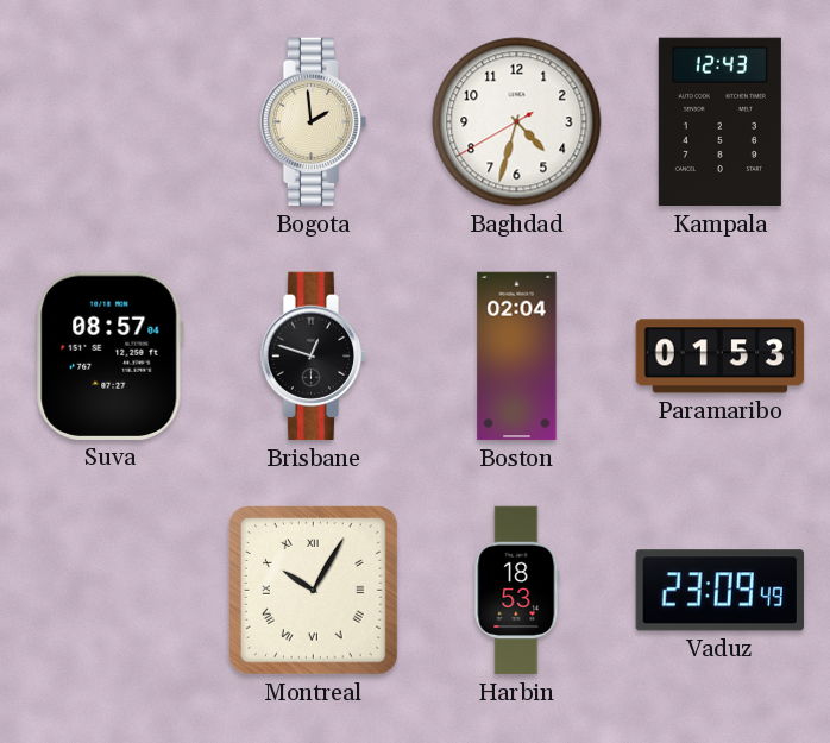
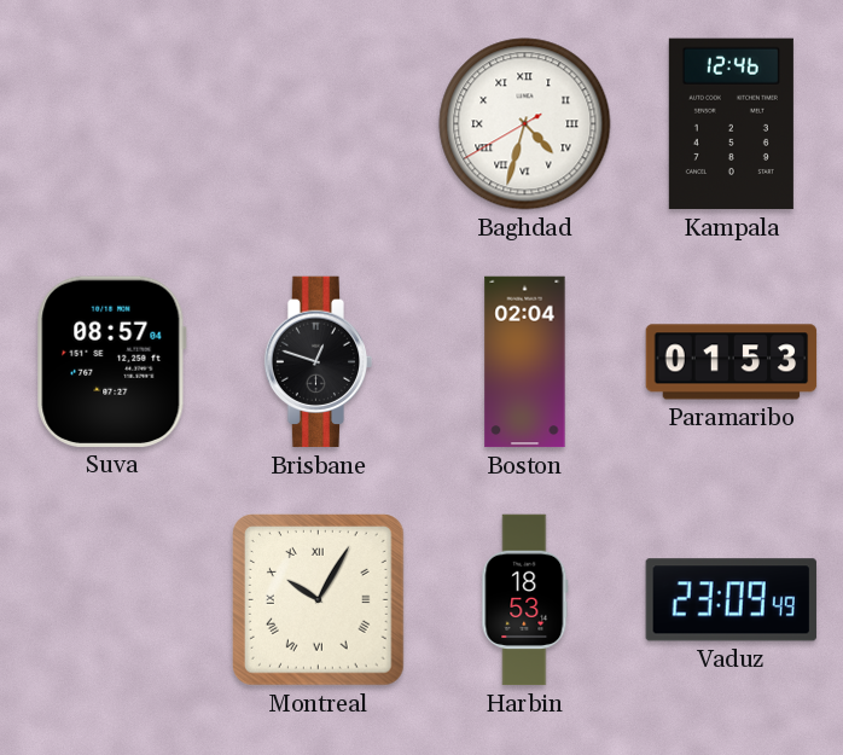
Bogota: 1:59 -> none
Baghdad numerals: Arabic -> Roman
Kampala: 12:43 -> 12:46
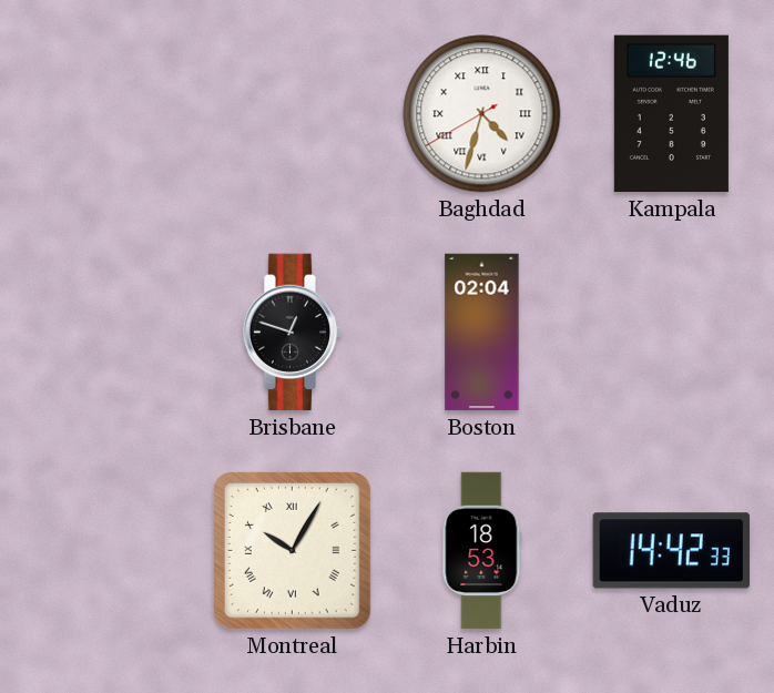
Suva: 08:57 -> none
Paramaribo: 01:53 -> none
Vaduz: 23:09 -> 14:42
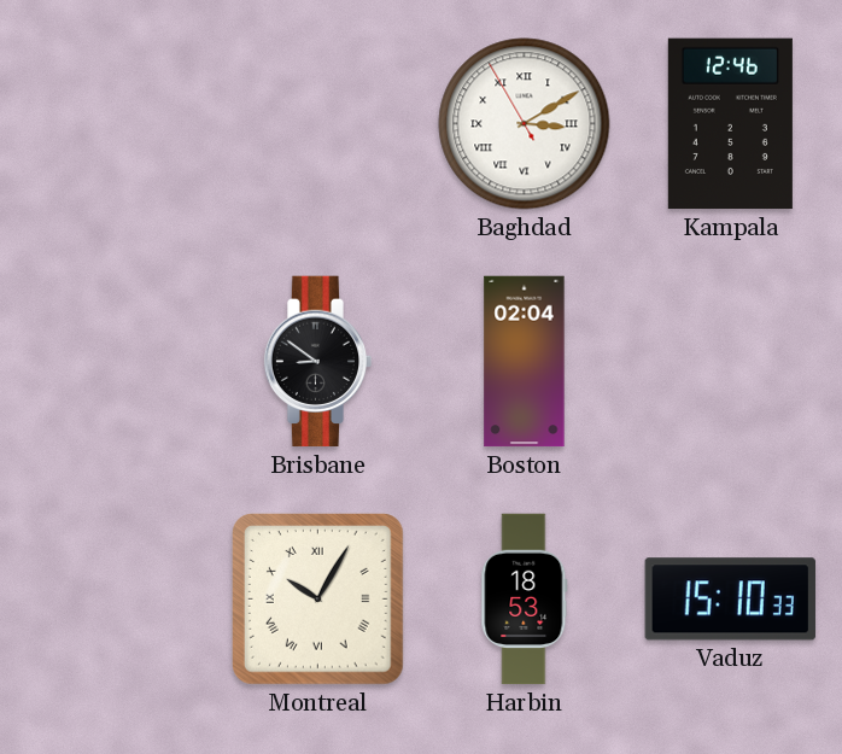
Baghdad: 4:32 -> 3:09
Brisbane: 12:48 -> 8:51
Vaduz: 14:42 -> 15:10
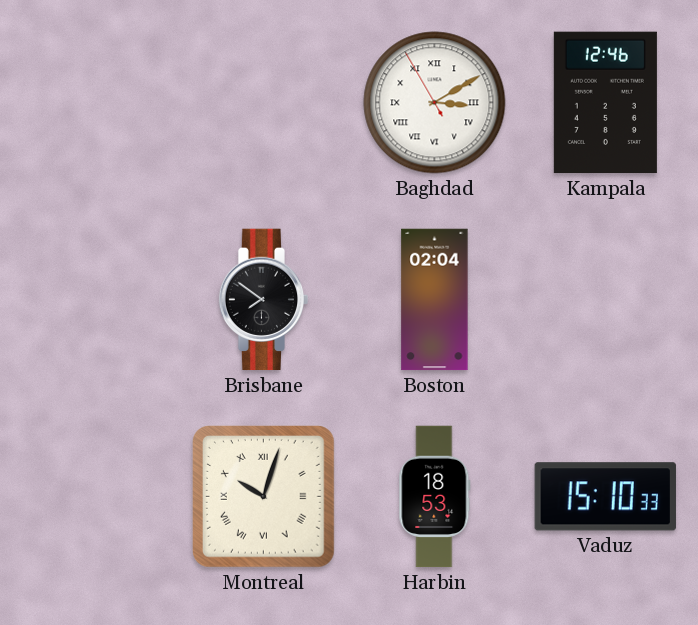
Brisbane: 8:51 -> 7:51
Montreal: 10:05 -> 10:03
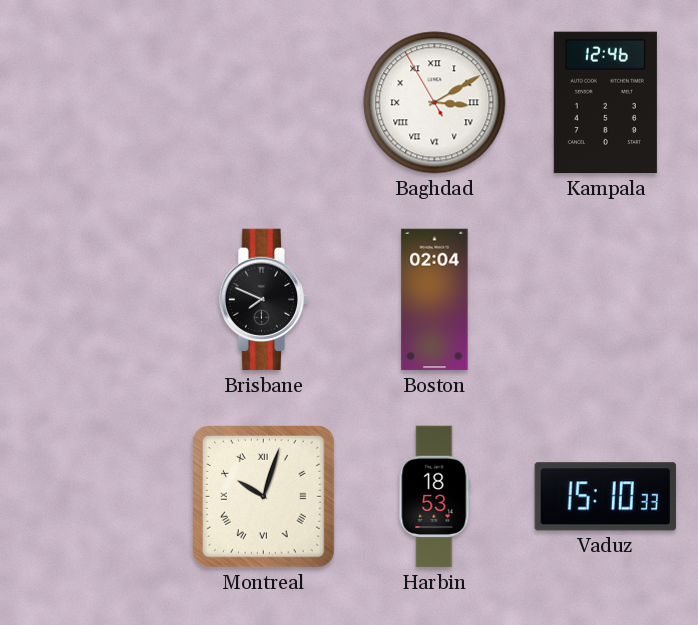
Brisbane: 7:51 -> 7:49
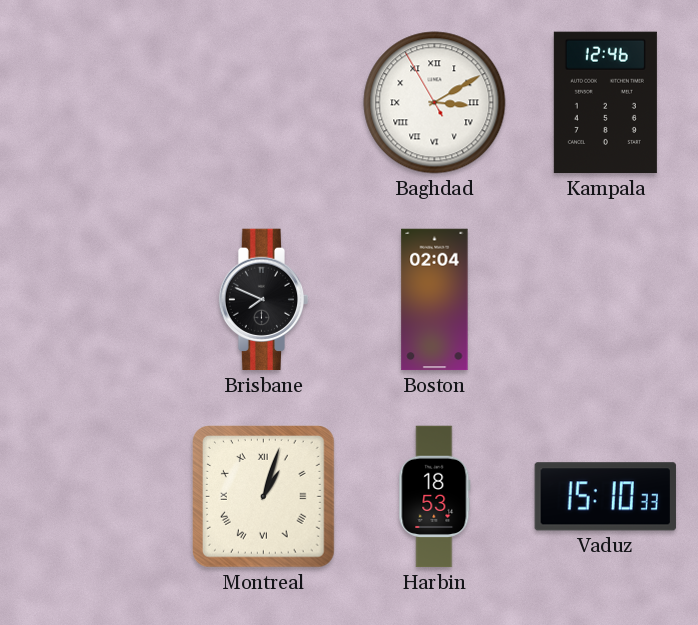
Montreal: 10:03 -> 1:03
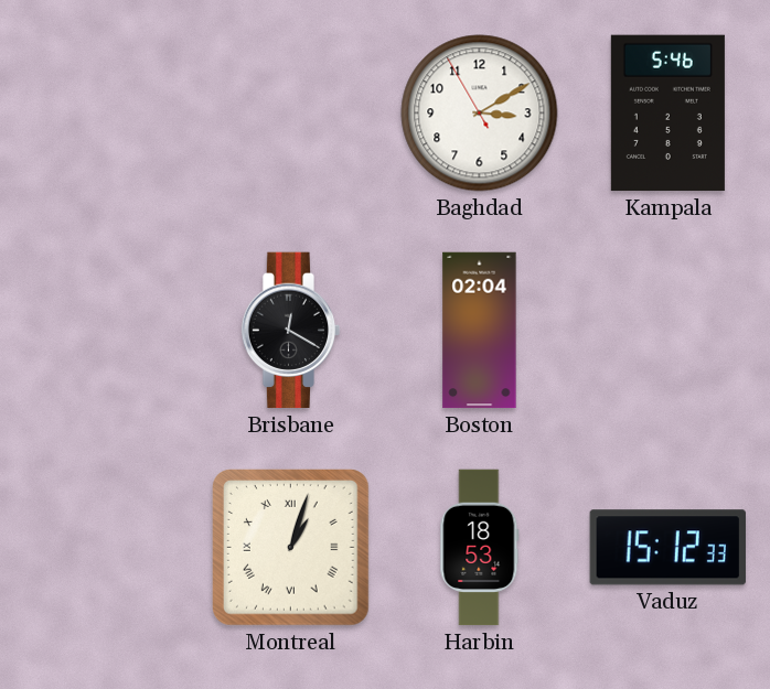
Baghdad numerals: Roman -> Arabic
Kampala: 12:46 -> 5:46
Brisbane: 7:49 -> 12:20
Vaduz: 15:10 -> 15:12
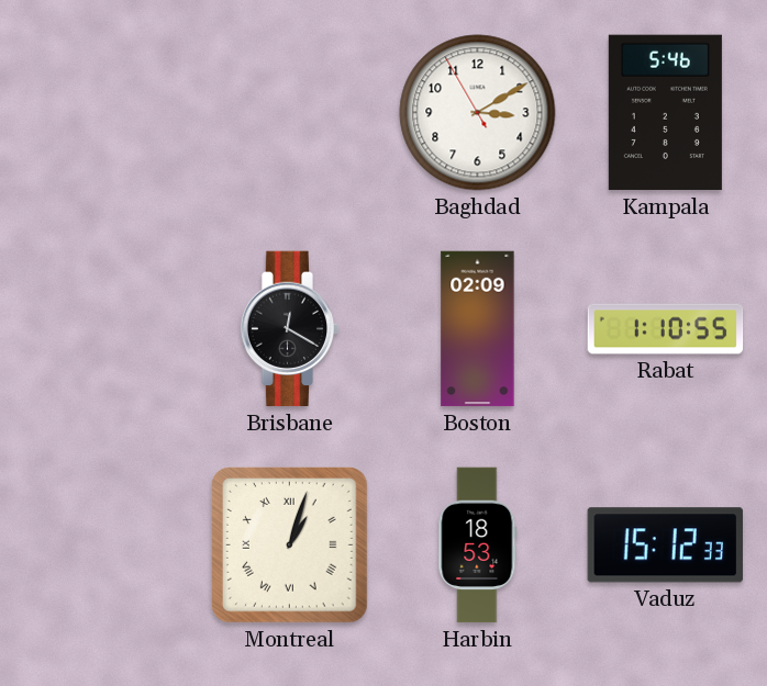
Boston: 02:04 -> 02:09
Rabat: none -> 1:10
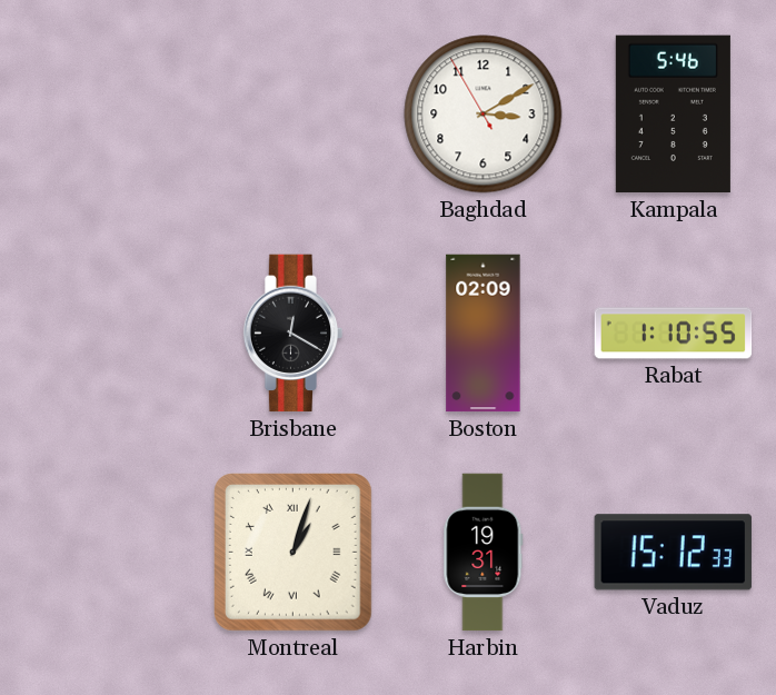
Harbin: 18:53 -> 19:31
